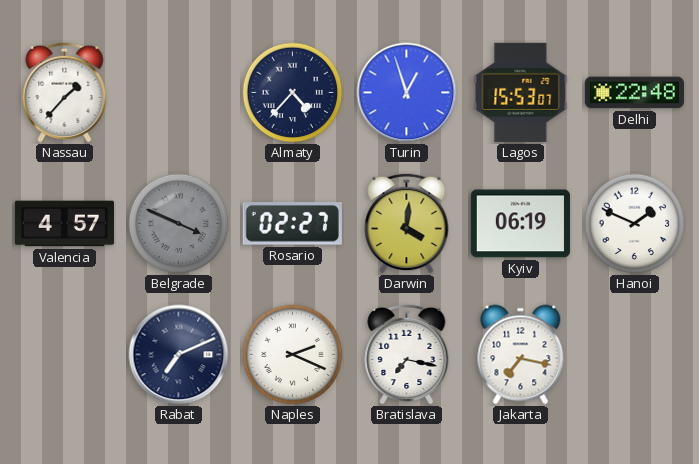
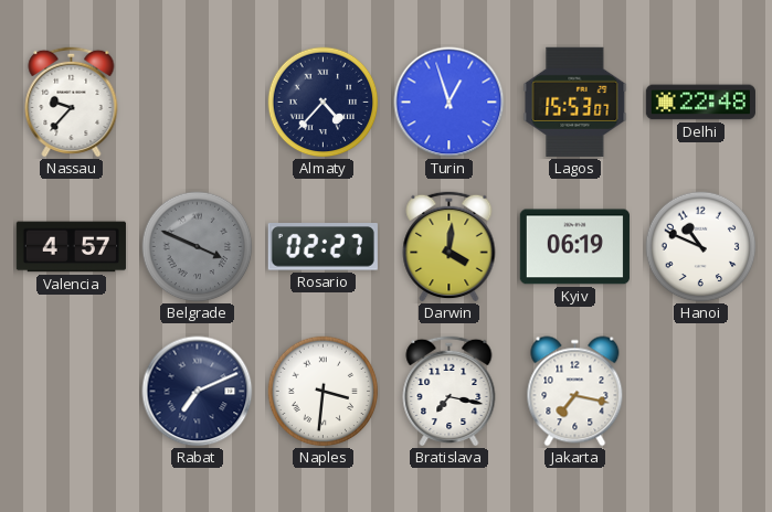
Nassau: 1:37 -> 9:37
Hanoi: 1:49 -> 10:49
Naples: 2:19 -> 3:31
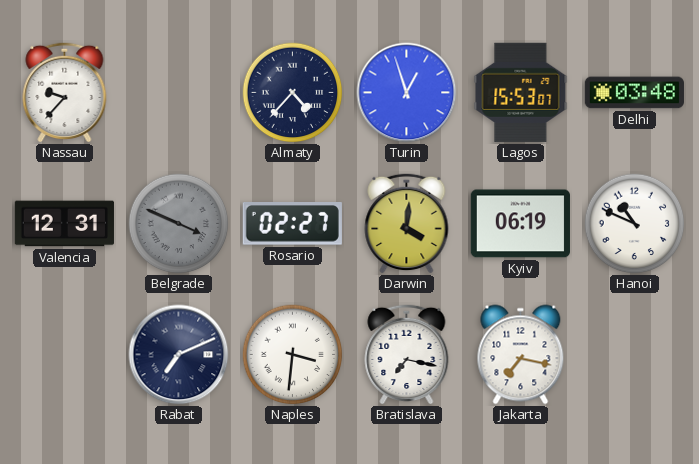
Delhi: 22:48 -> 03:48
Valencia: 4:57 -> 12:31
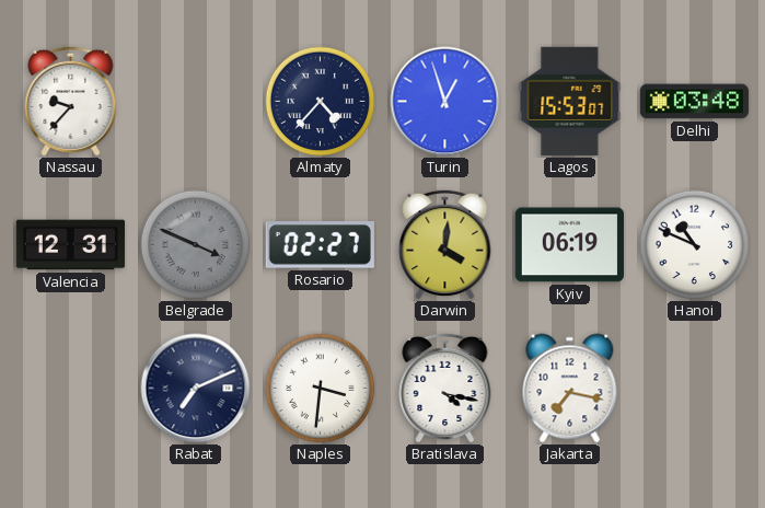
Bratislava: 7:17 -> 4:17
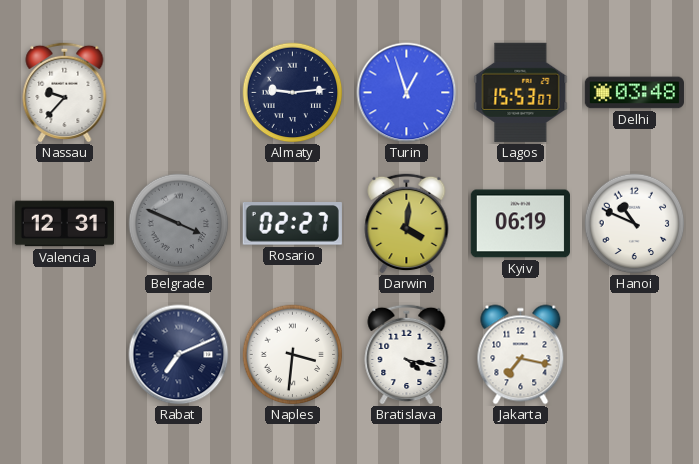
Almaty: 4:37 -> 9:14
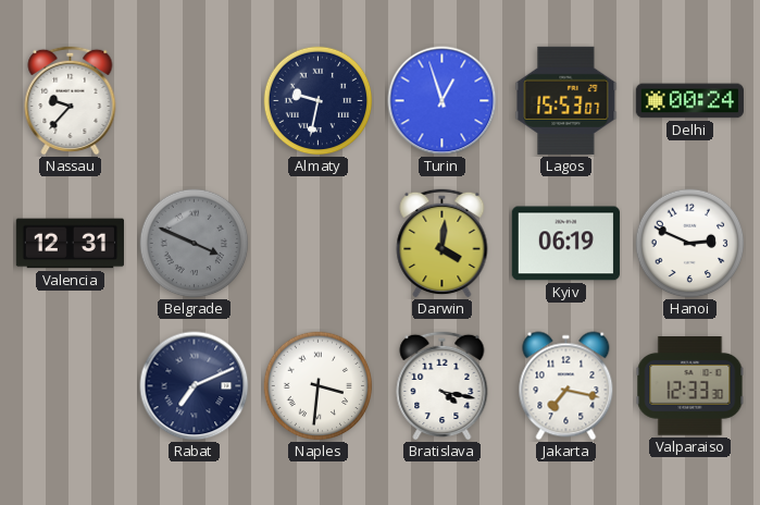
Almaty: 9:14 -> 9:32
Delhi: 03:48 -> 00:24
Rosario: 02:27 -> none
Hanoi: 10:49 -> 2:49
Valparaiso: none -> 12:33
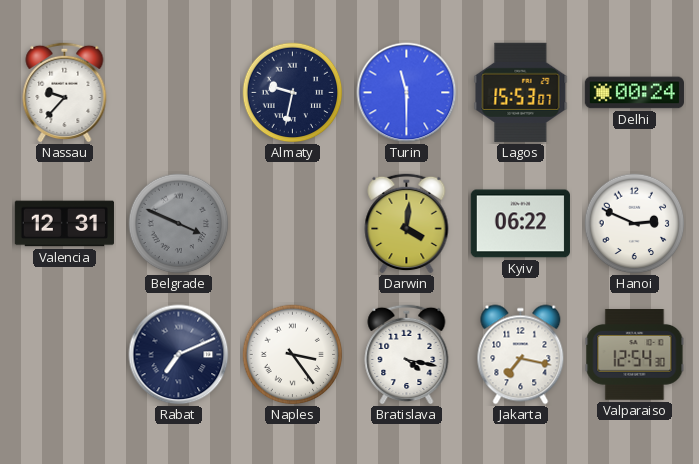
Turin: 12:57 -> 11:30
Kyiv: 06:19 -> 06:22
Naples: 3:31 -> 3:24
Valparaiso: 12:33 -> 12:54
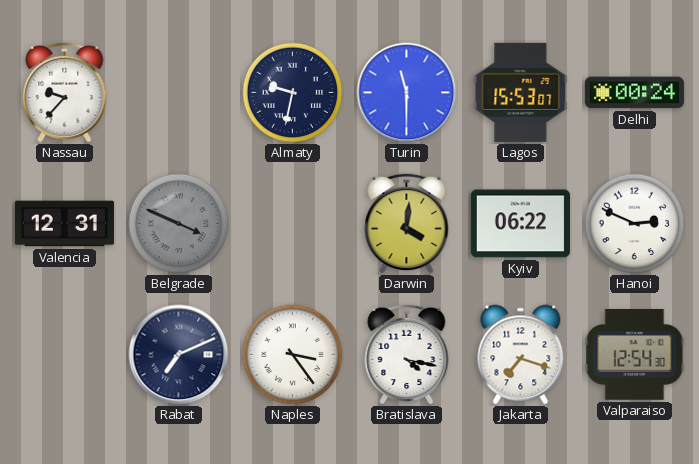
Jakarta: 7:17 -> 7:18
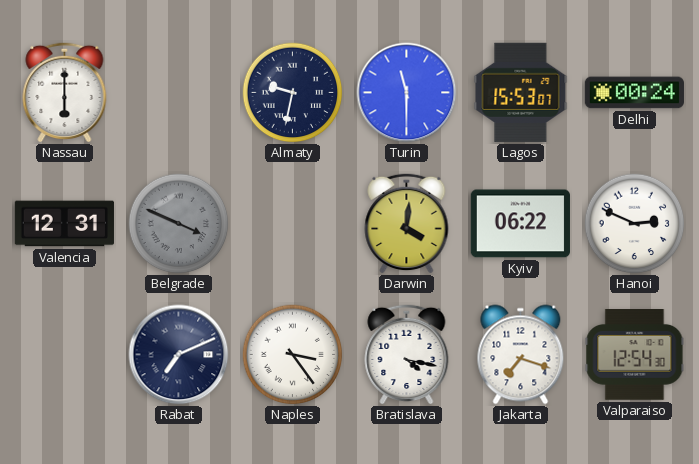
Nassau: 9:37 -> 6:00
